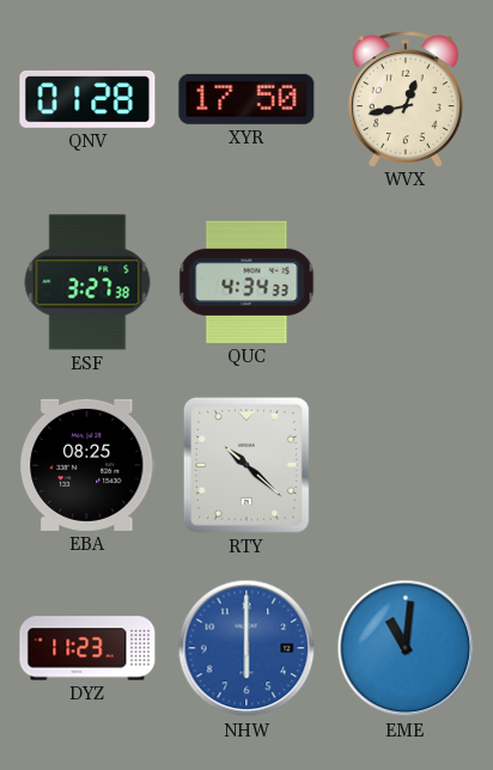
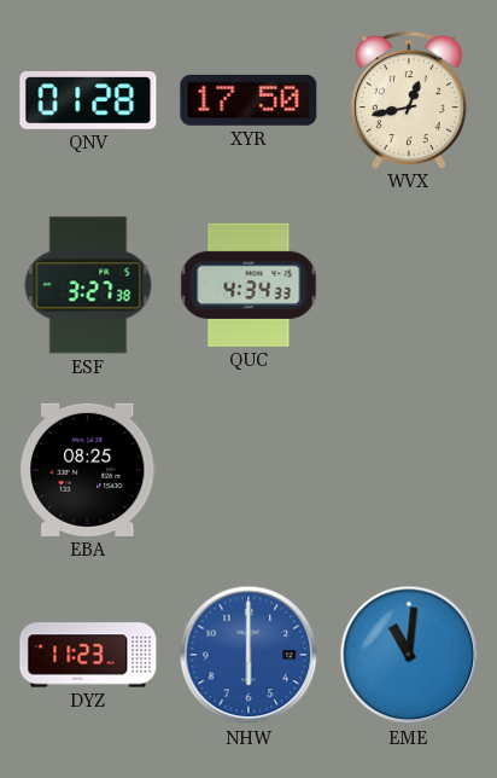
RTY: 10:22 -> none
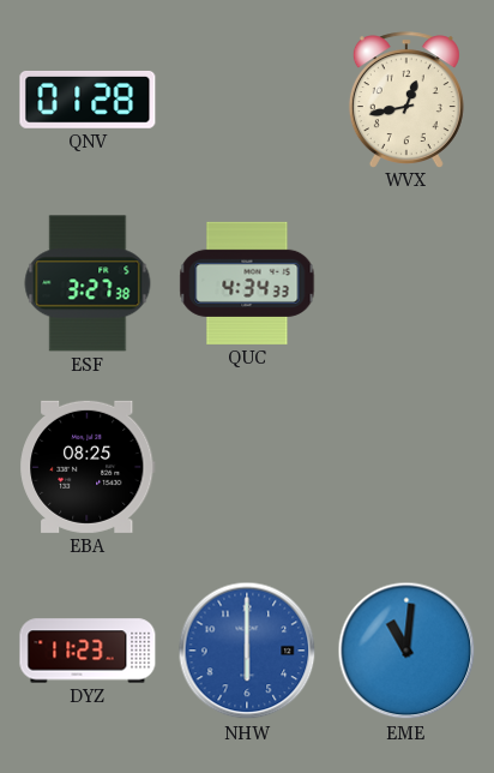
XYR: 17:50 -> none
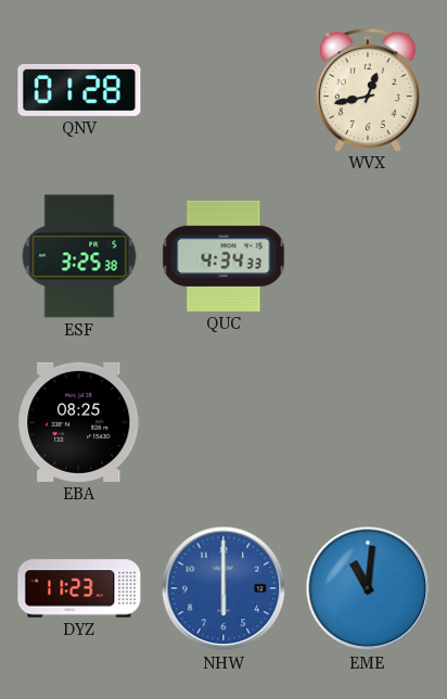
ESF: 3:27 -> 3:25
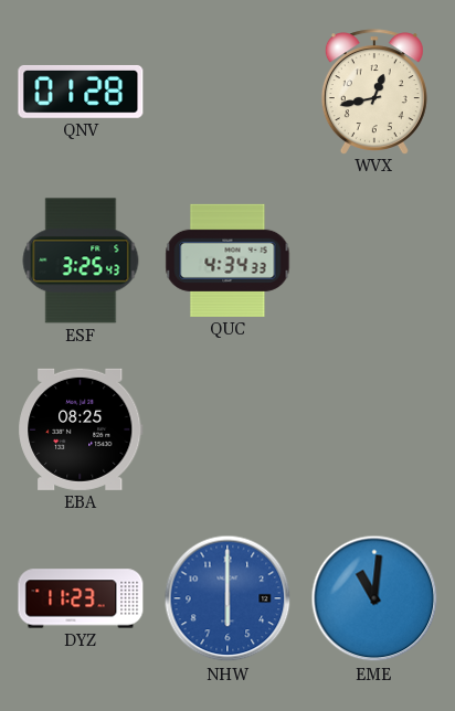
ESF: 3:25:38 -> 3:25:43
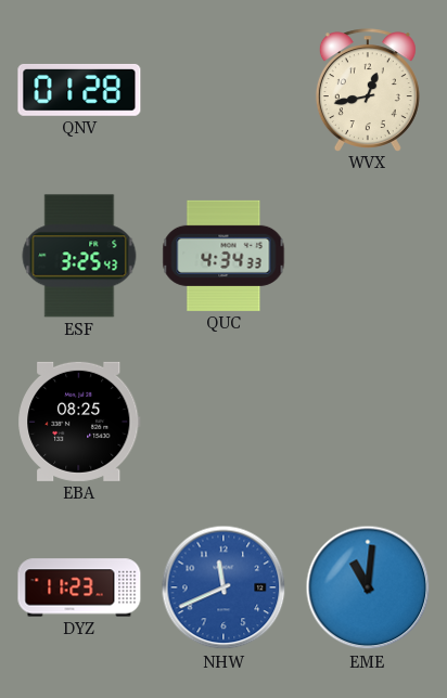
NHW: 6:00 -> 11:41
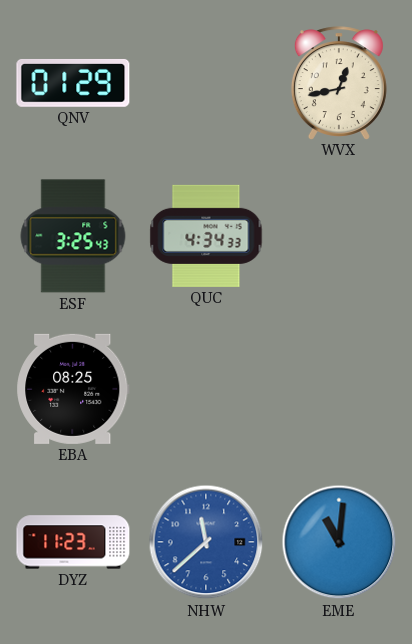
QNV: 01:28 -> 01:29
NHW: 11:41 -> 11:38
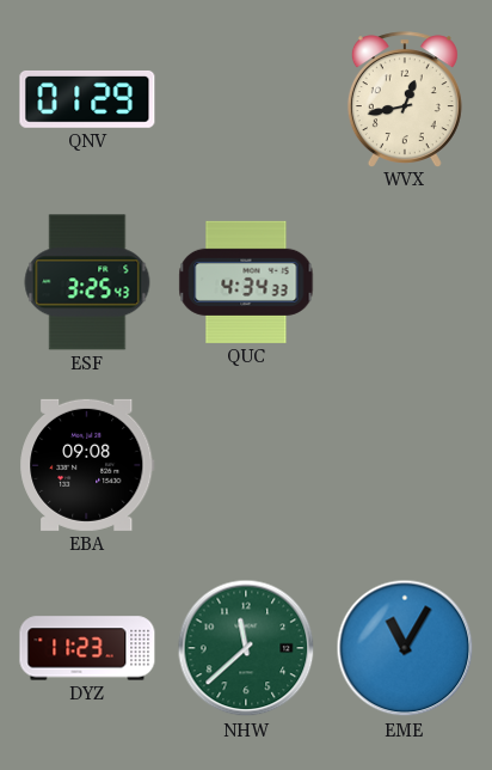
EBA: 08:25 -> 09:08
NHW dial: blue -> green
EME: 11:01 -> 11:05
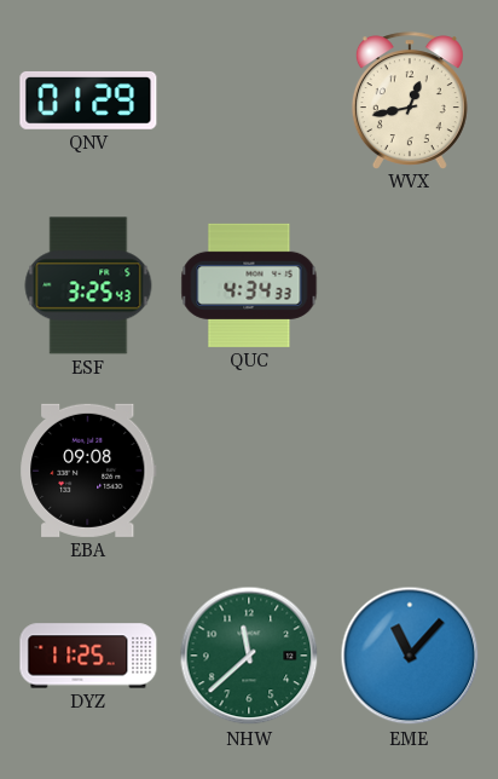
DYZ: 11:23 -> 11:25
EME: 11:05 -> 11:07
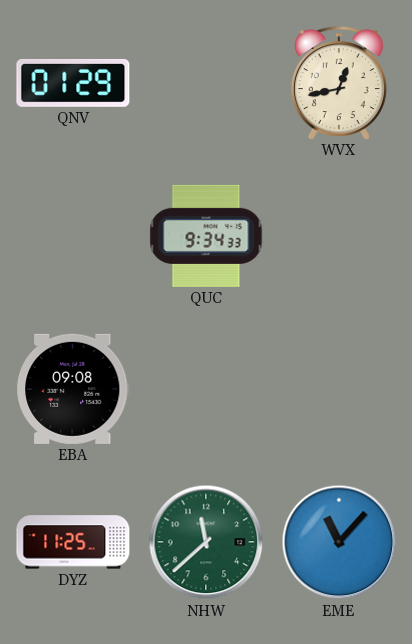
ESF: 3:25 -> none
QUC: 4:34 -> 9:34
